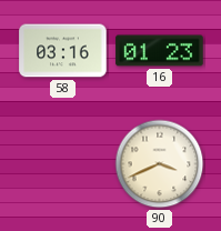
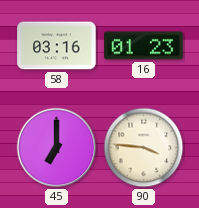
45: none -> 7:00
90: 3:41 -> 3:46
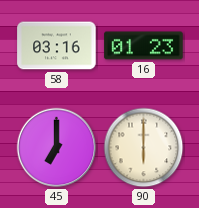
90: 3:46 -> 6:00
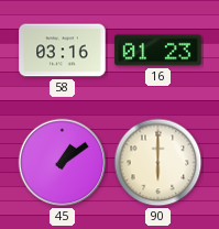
45: 7:00 -> 1:09
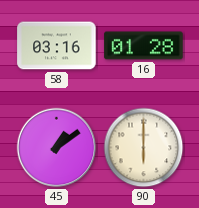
16: 01:23 -> 01:28
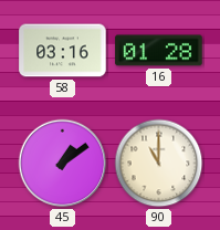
90: 6:00 -> 11:00
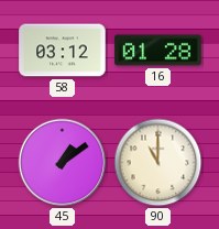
58: 03:16 -> 03:12
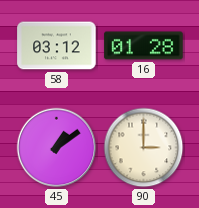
90: 11:00 -> 3:00
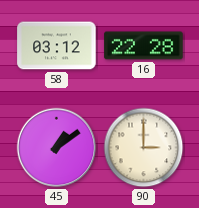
16: 01:28 -> 22:28
